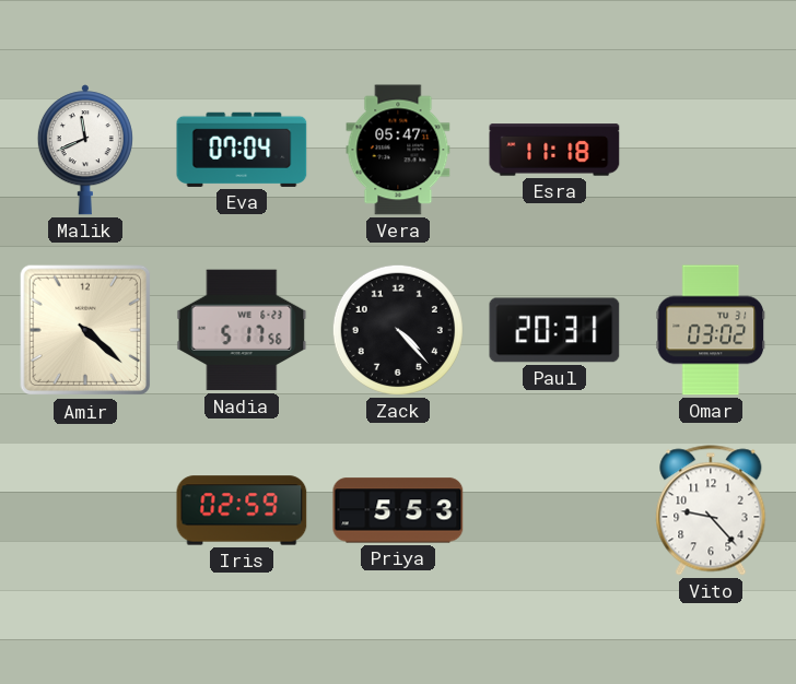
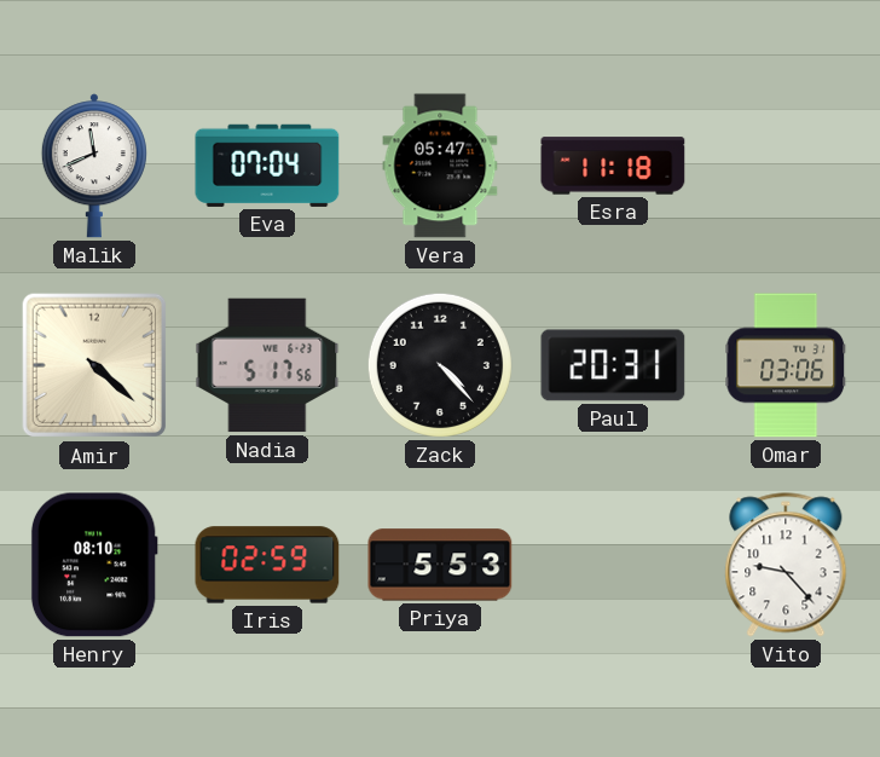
Omar: 03:02 -> 03:06
Henry: none -> 08:10
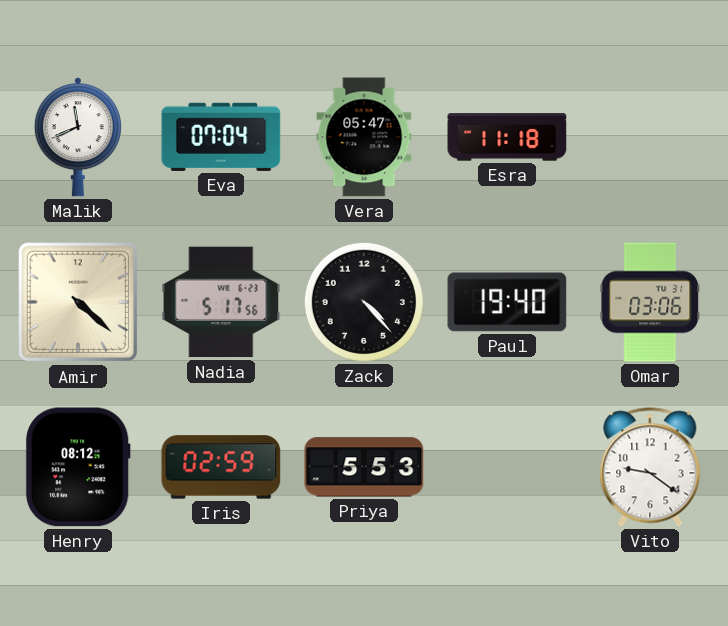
Paul: 20:31 -> 19:40
Henry: 08:10 -> 08:12
Vito: 9:23 -> 9:21
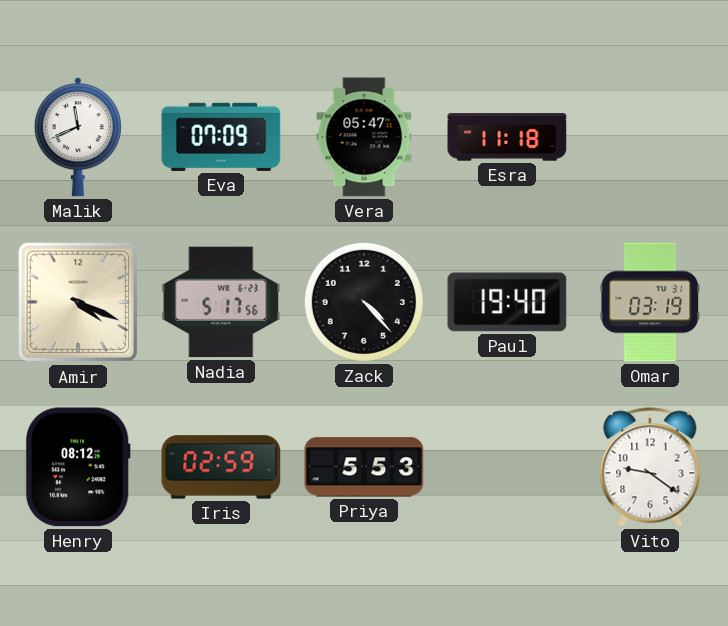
Eva: 07:04 -> 07:09
Amir: 4:22 -> 4:19
Omar: 03:06 -> 03:19
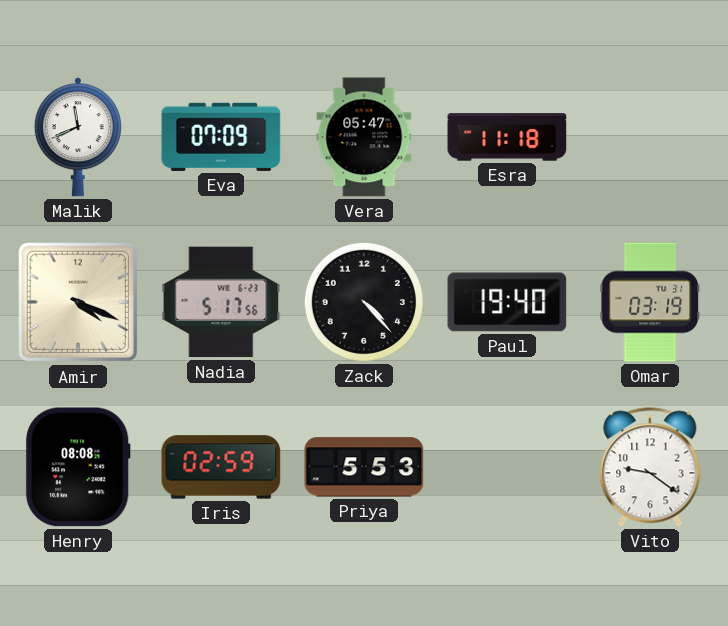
Henry: 08:12 -> 08:08
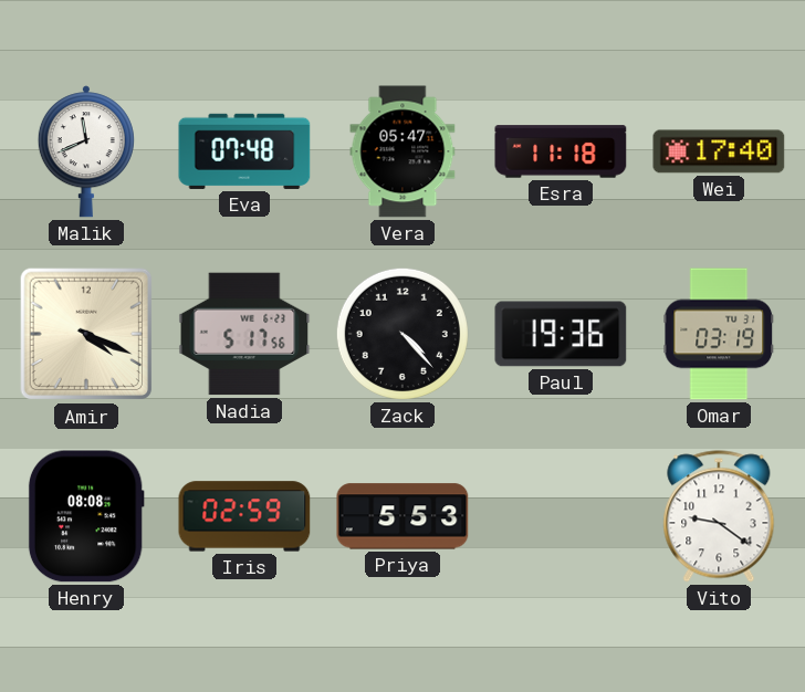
Eva: 07:09 -> 07:48
Wei: none -> 17:40
Paul: 19:40 -> 19:36
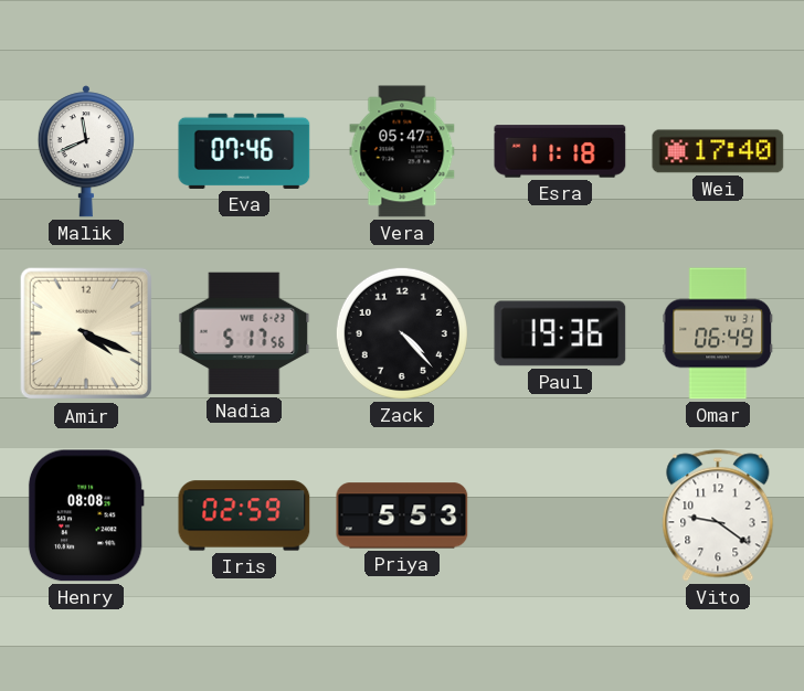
Eva: 07:48 -> 07:46
Omar: 03:19 -> 06:49
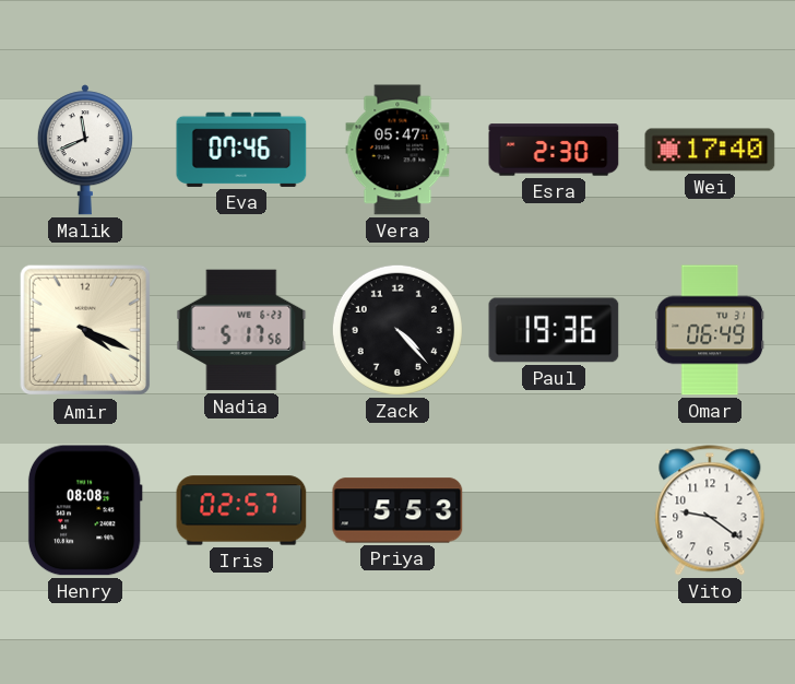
Esra: 11:18 -> 2:30
Iris: 02:59 -> 02:57
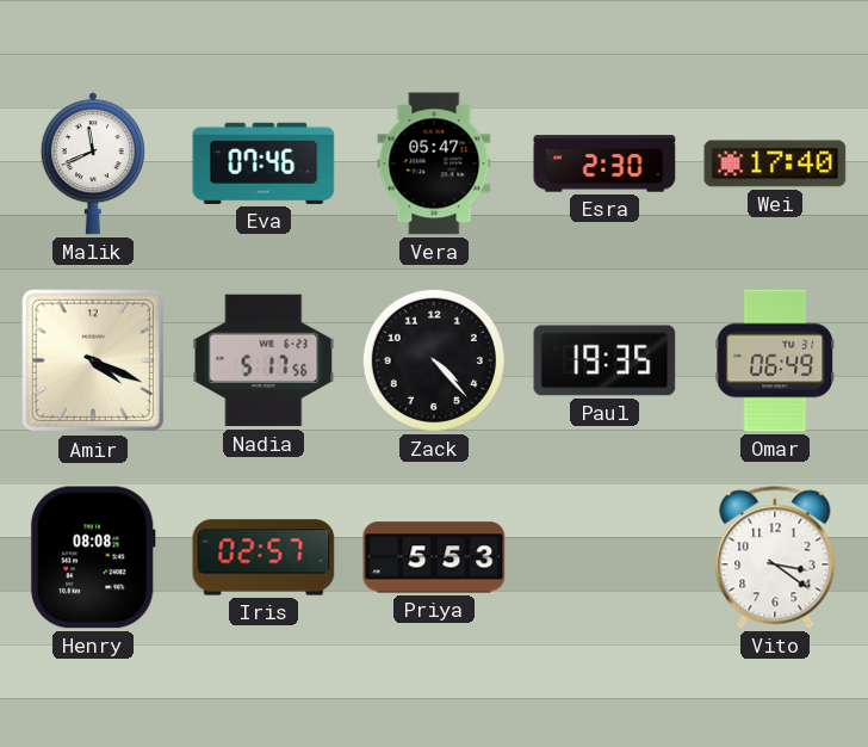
Paul: 19:36 -> 19:35
Vito: 9:21 -> 3:21
